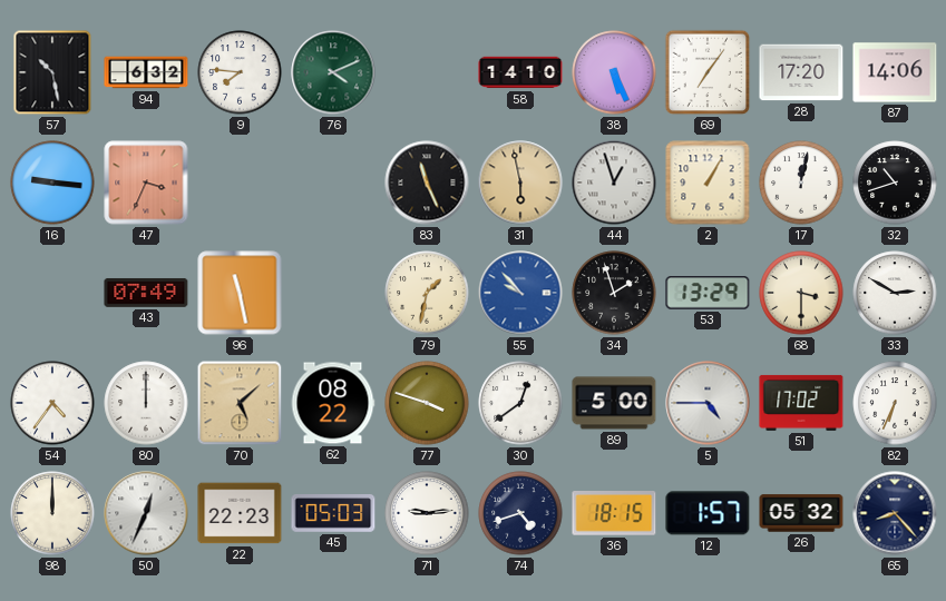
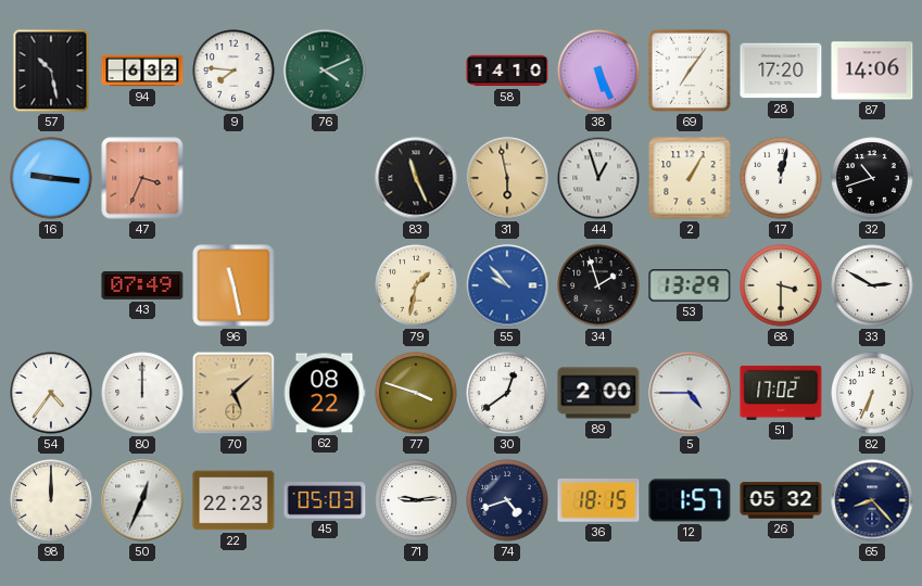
89: 5:00 -> 2:00
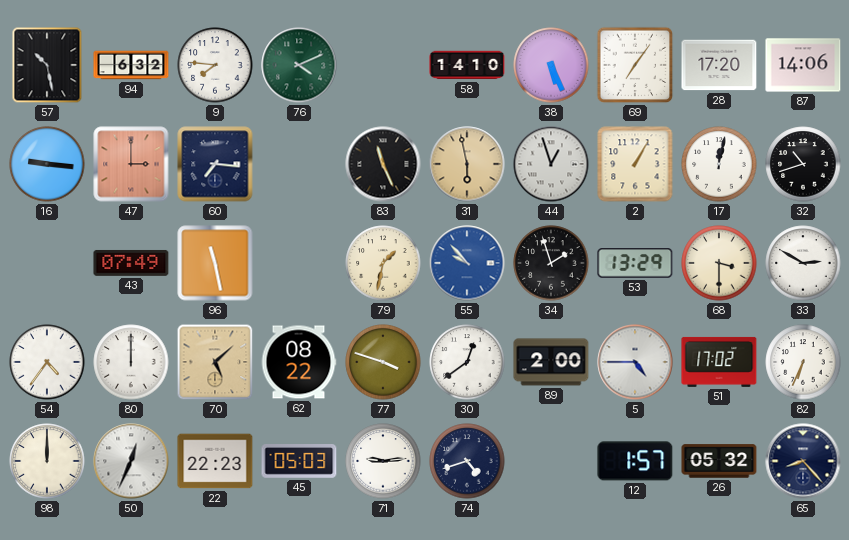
47: 3:34 -> 3:00
60: none -> 7:16
36: 18:15 -> none
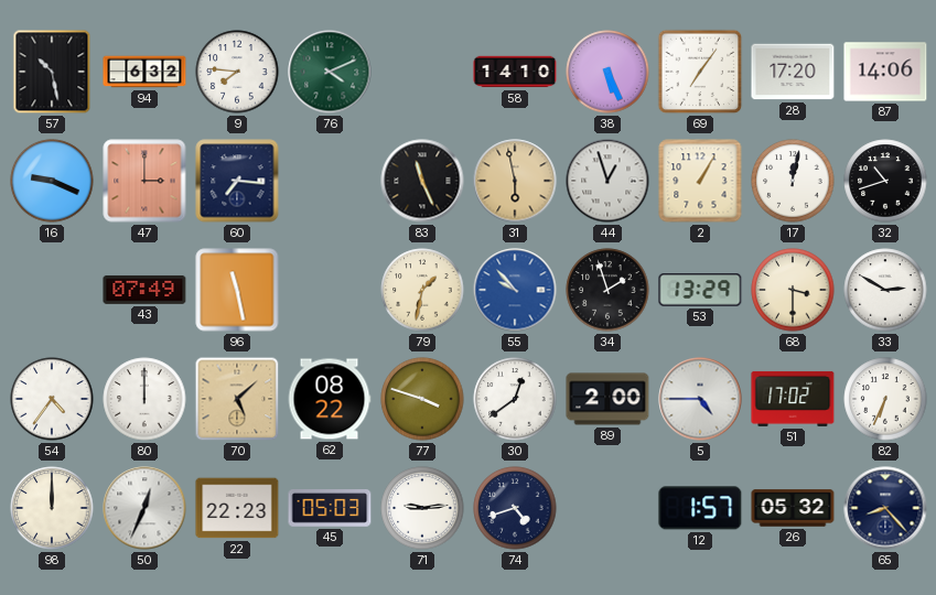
16: 9:16 -> 9:19
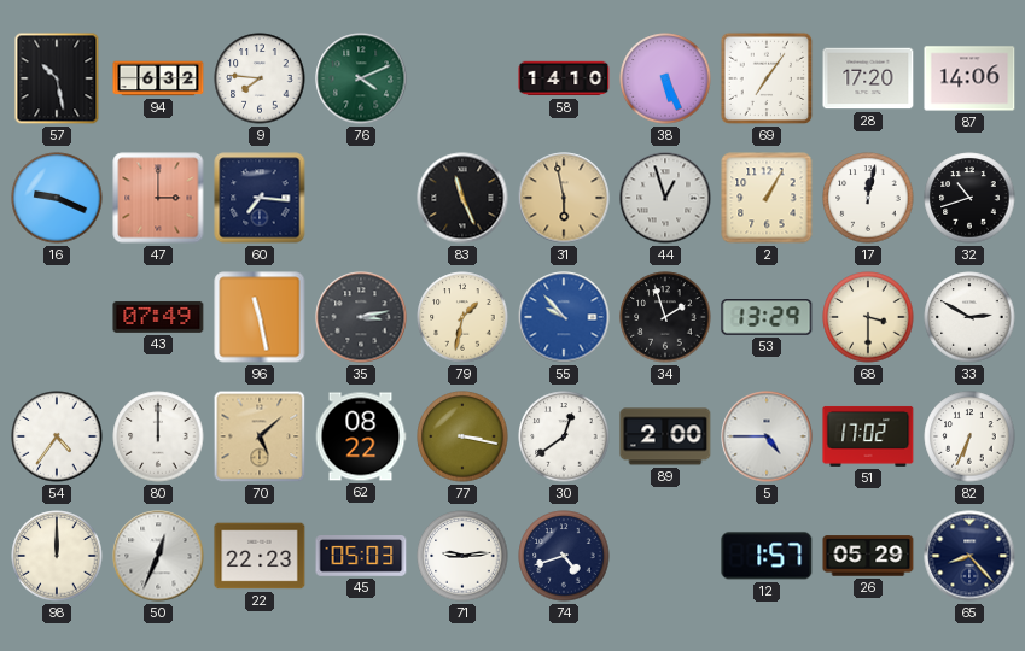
35: none -> 3:13
77: 3:48 -> 3:17
26: 05:32 -> 05:29
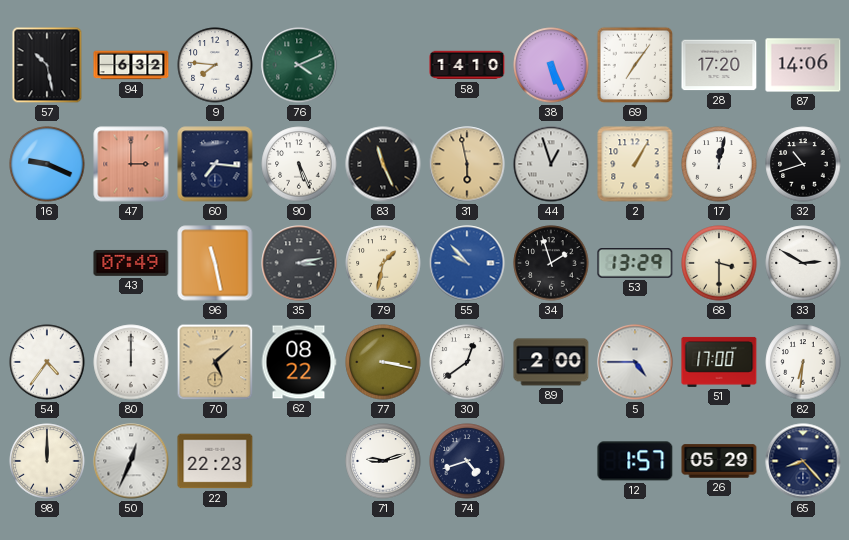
90: none -> 5:26
51: 17:02 -> 17:00
82: 6:34 -> 6:31
45: 05:03 -> none
71: 9:14 -> 9:12
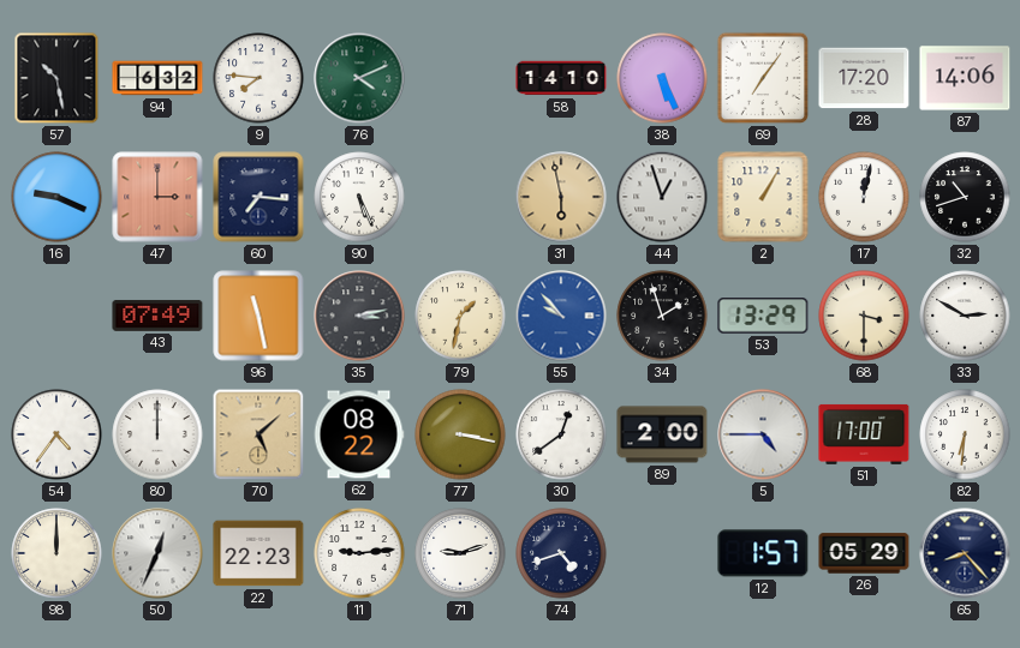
83: 11:26 -> none
11: none -> 9:14
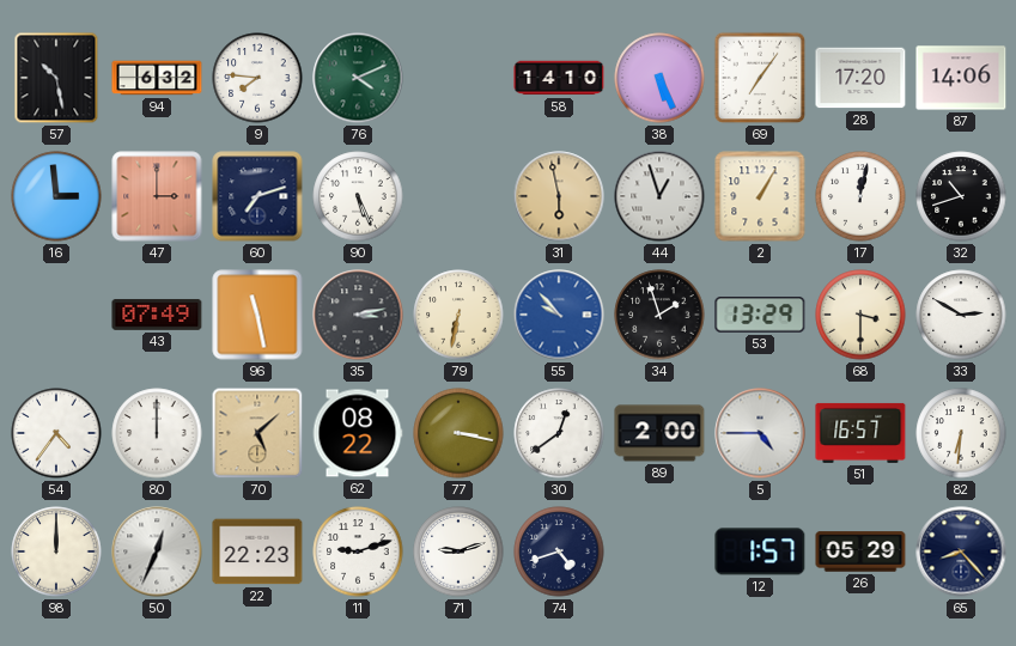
16: 9:19 -> 2:59
60: 7:16 -> 7:12
79: 1:32 -> 6:32
51: 17:00 -> 16:57
11: 9:14 -> 9:12
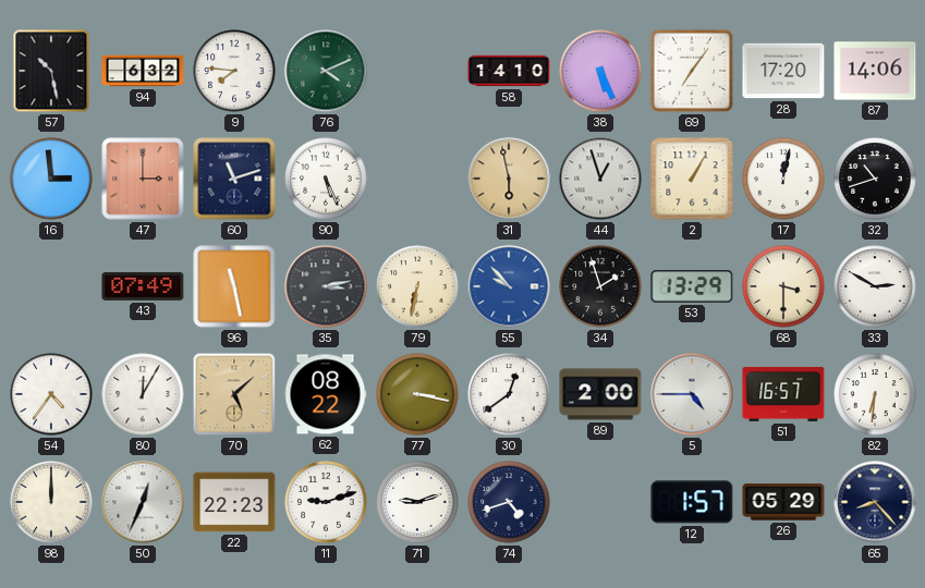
60: 7:12 -> 11:12
80: 12:00 -> 12:05
